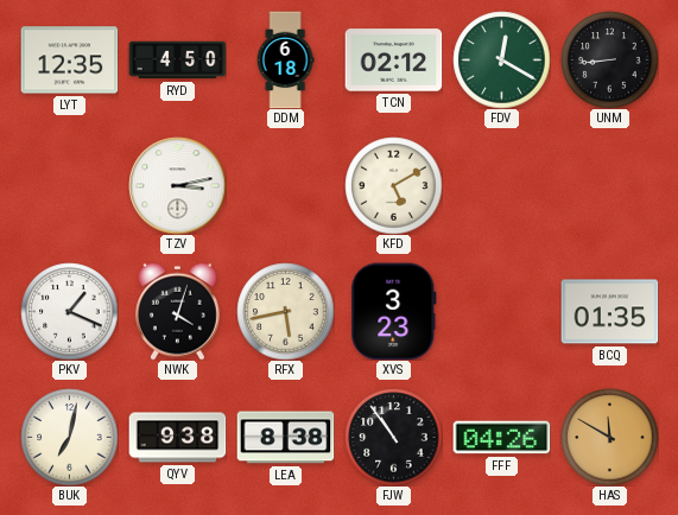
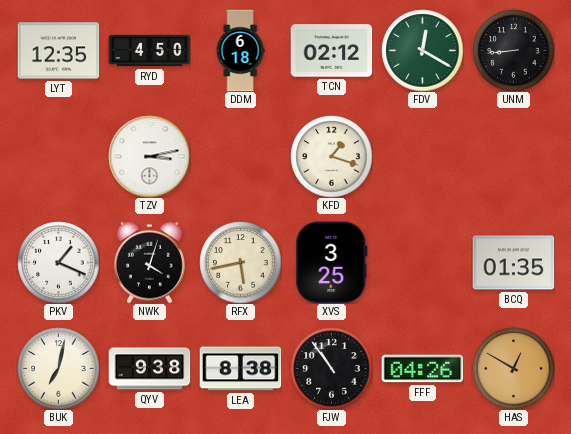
KFD: 5:10 -> 1:18
XVS: 3:23 -> 3:25
HAS: 11:50 -> 12:50
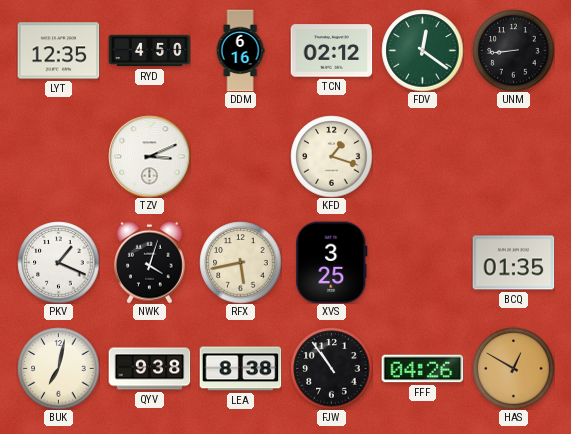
DDM: 6:18 -> 6:16
FDV: 12:20 -> 12:21
TZV: 3:13 -> 3:11
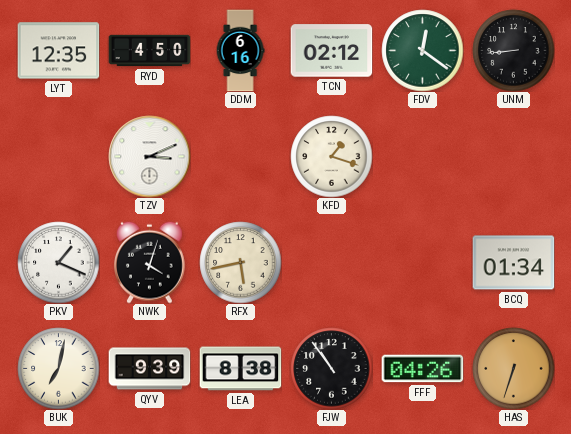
XVS: 3:25 -> none
BCQ: 01:35 -> 01:34
QYV: 9:38 -> 9:39
HAS: 12:50 -> 6:33
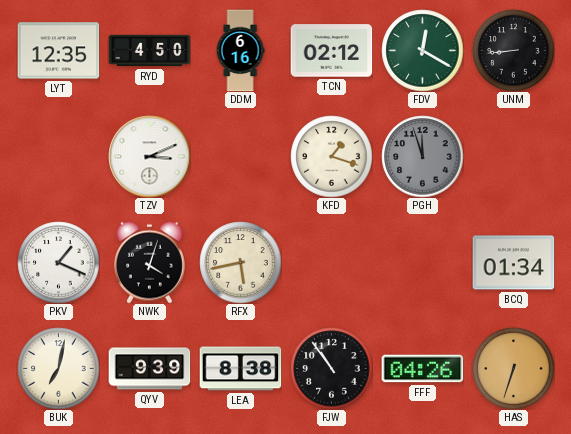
FDV: 12:21 -> 12:20
PGH: none -> 11:57
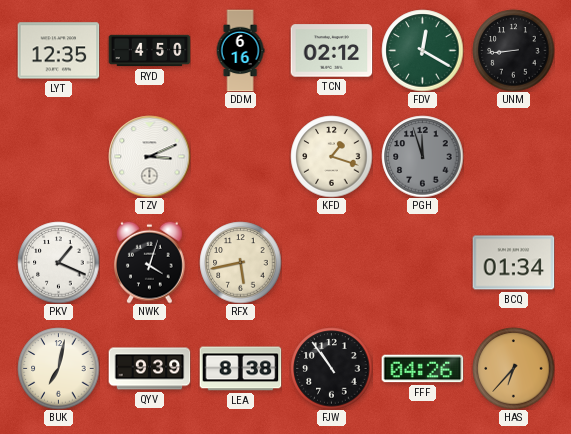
HAS: 6:33 -> 6:37
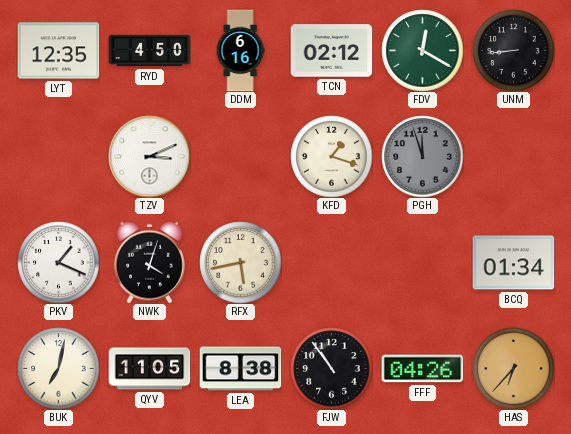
QYV: 9:39 -> 11:05
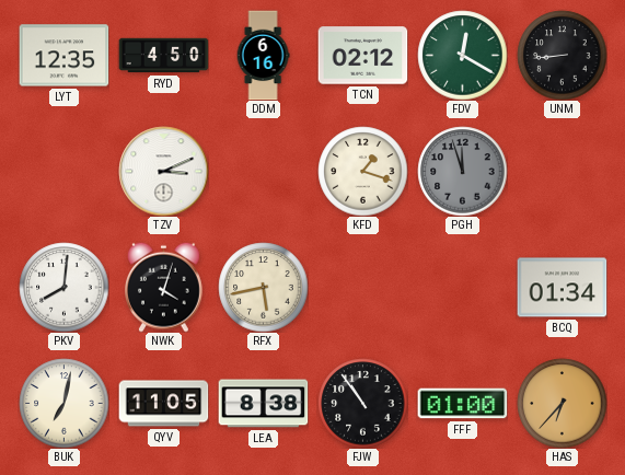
PKV: 1:19 -> 8:01
FFF: 04:26 -> 01:00
